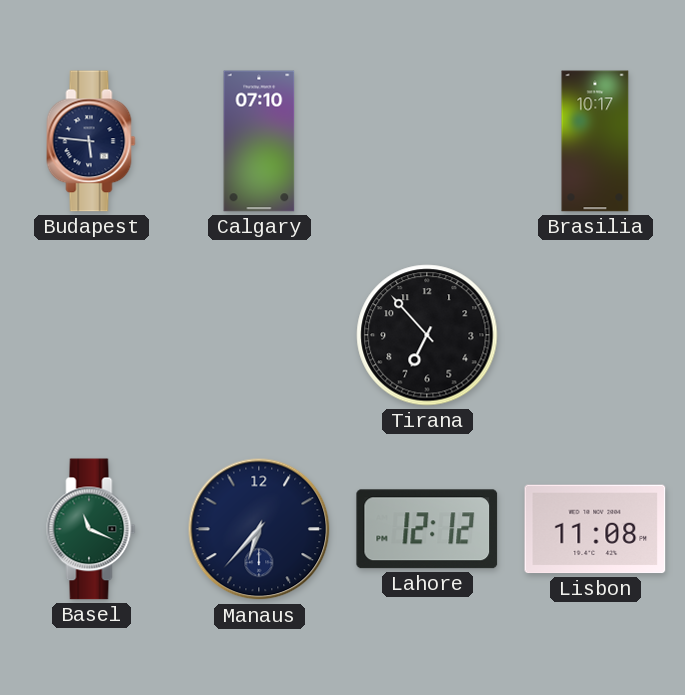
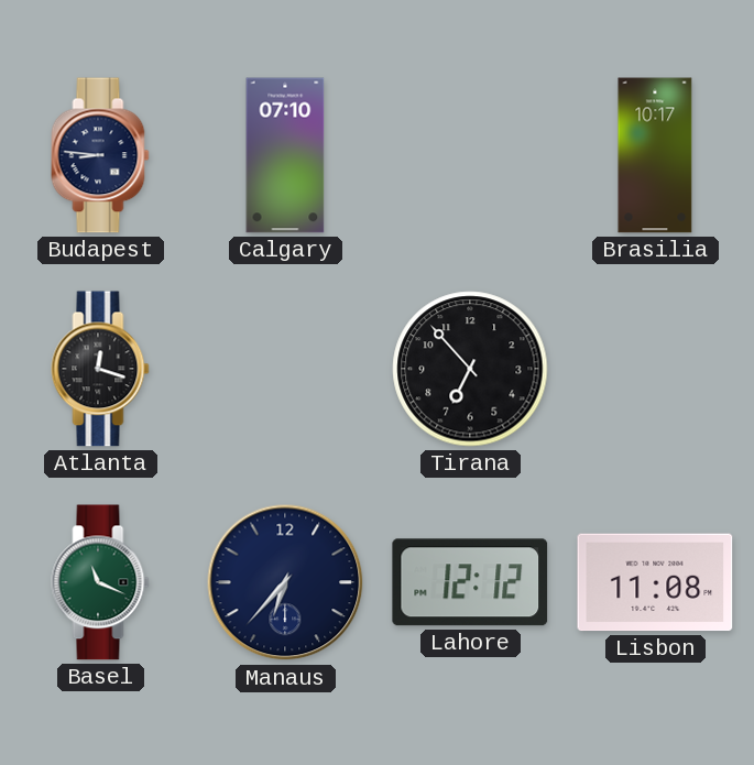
Budapest: 5:46 -> 8:46
Atlanta: none -> 12:18
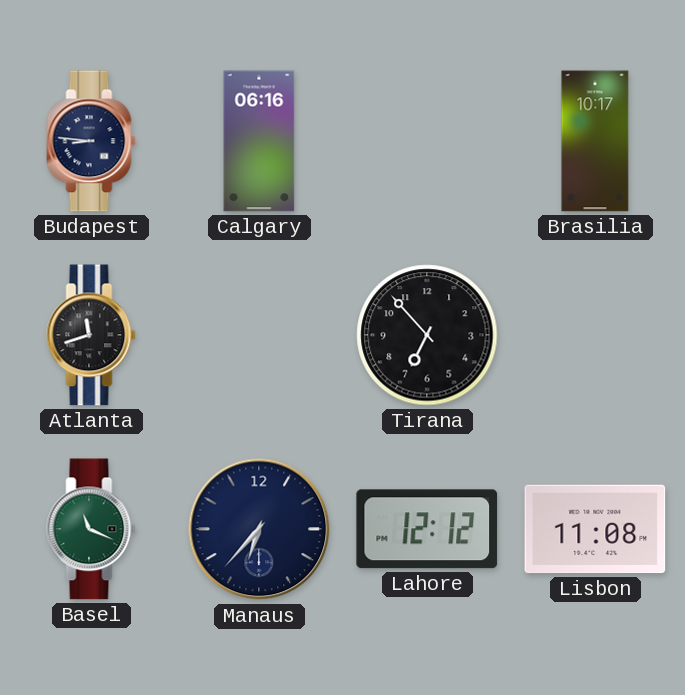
Calgary: 07:10 -> 06:16
Atlanta: 12:18 -> 11:42
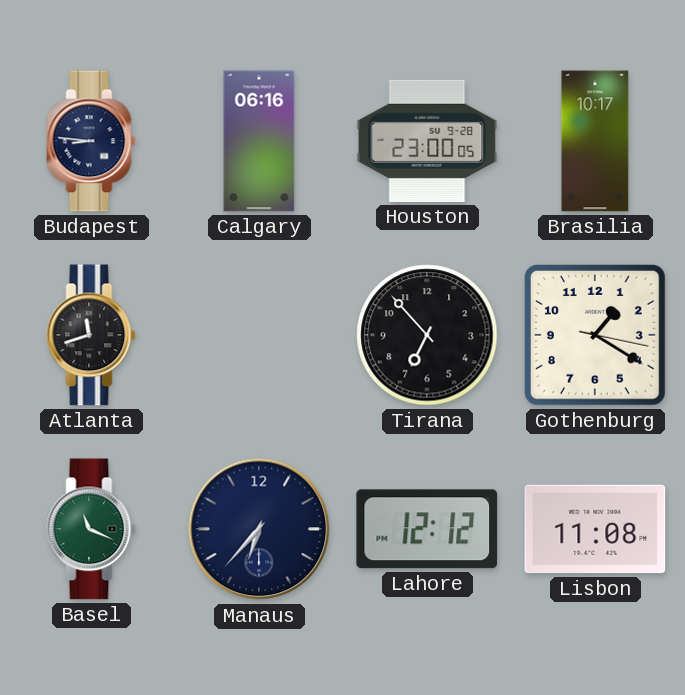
Houston: none -> 23:00
Gothenburg: none -> 1:20
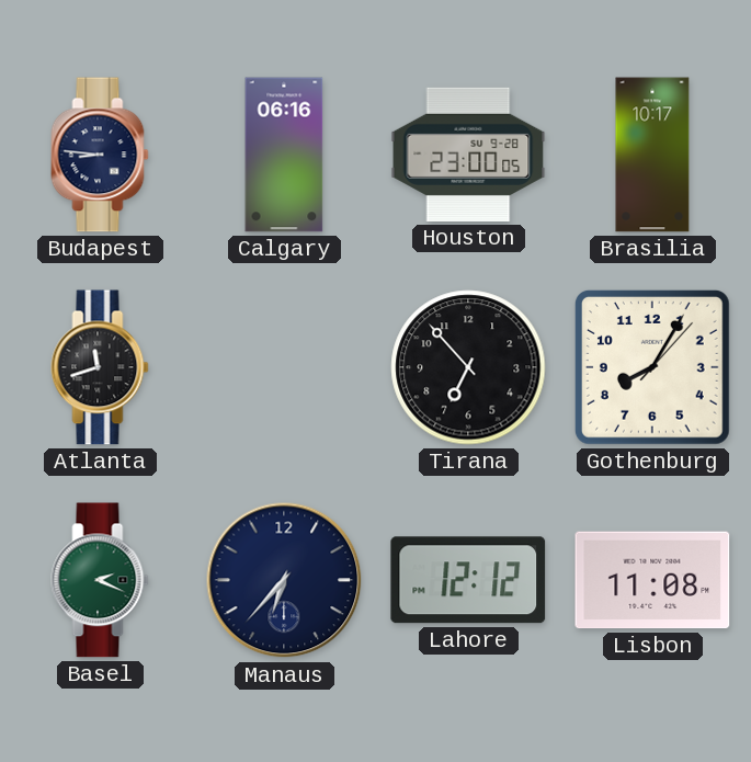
Gothenburg: 1:20 -> 8:05
Basel: 11:19 -> 2:19
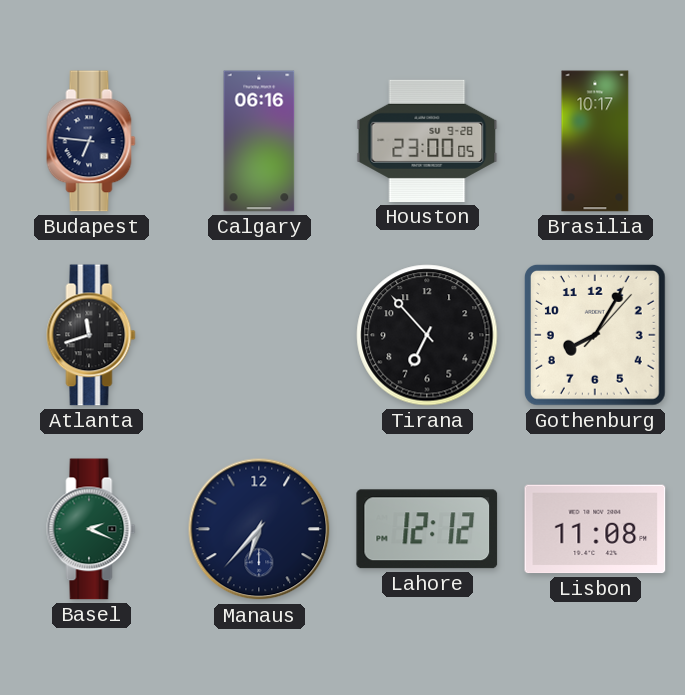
Budapest: 8:46 -> 6:46
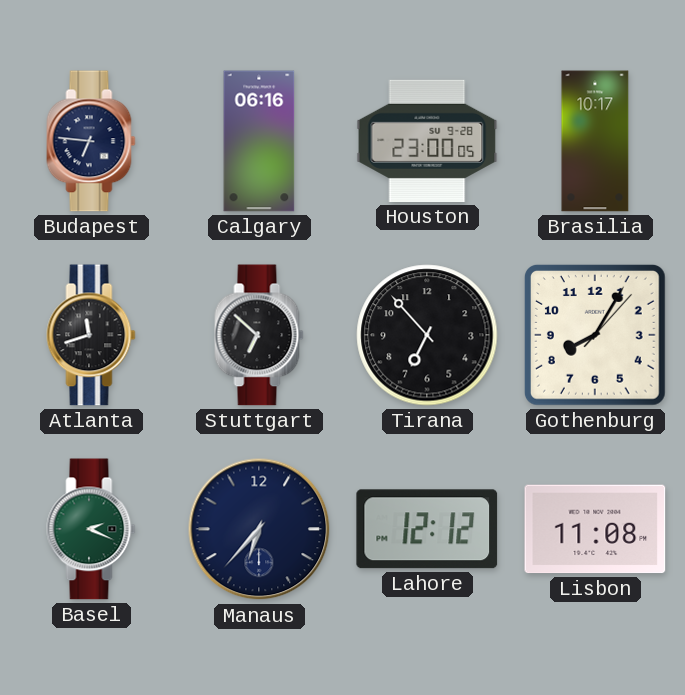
Stuttgart: none -> 6:52
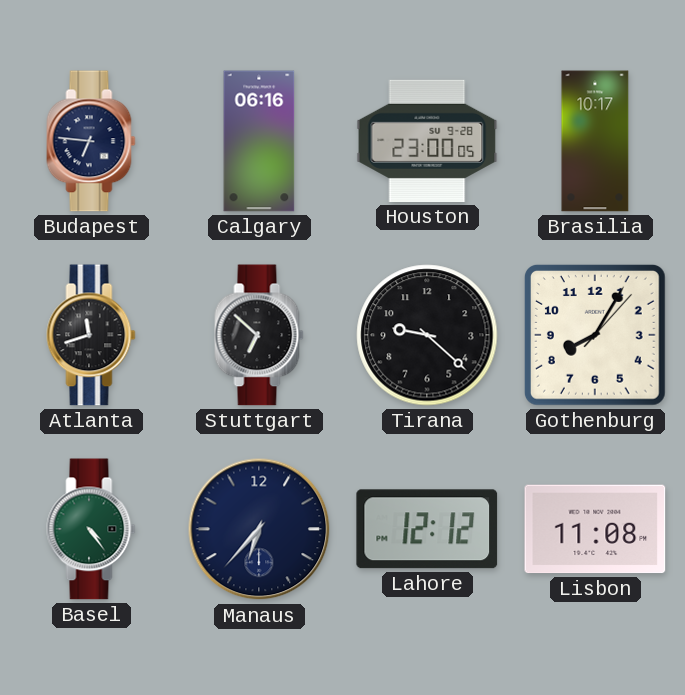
Tirana: 6:53 -> 9:22
Basel: 2:19 -> 4:24
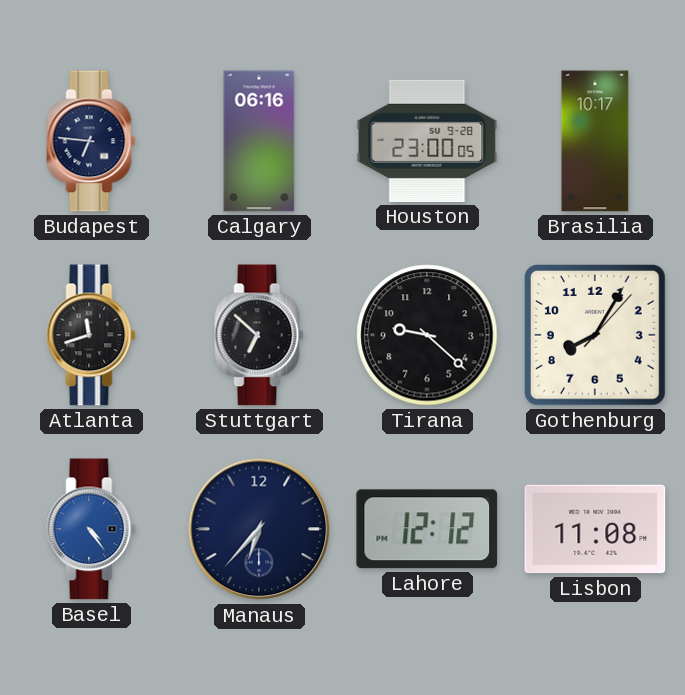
Basel dial: green -> blue
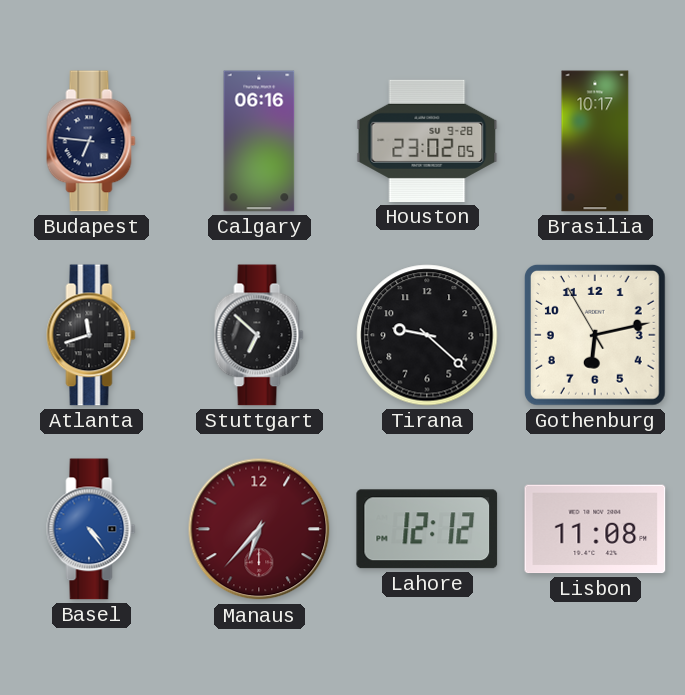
Houston: 23:00 -> 23:02
Gothenburg: 8:05 -> 6:12
Manaus dial: navy -> burgundy
